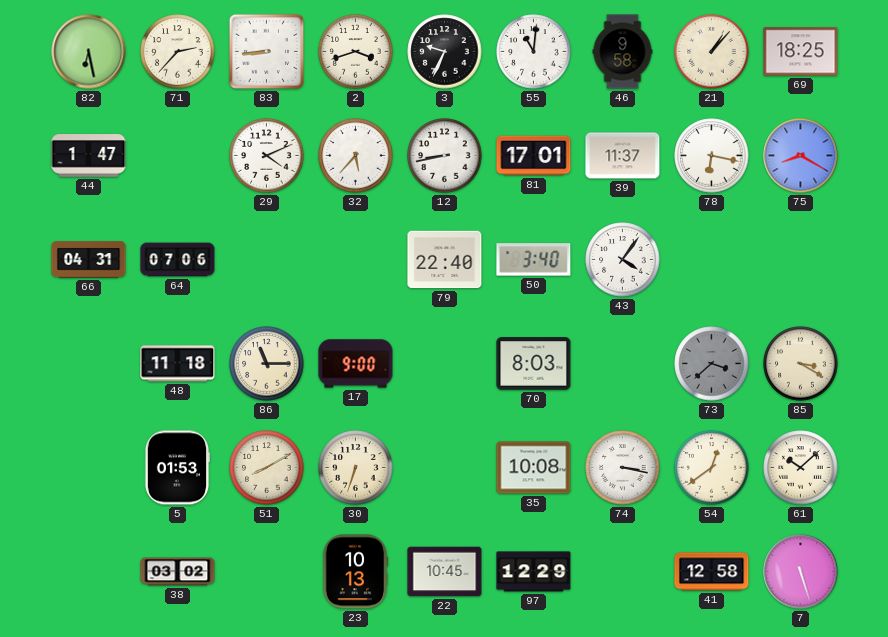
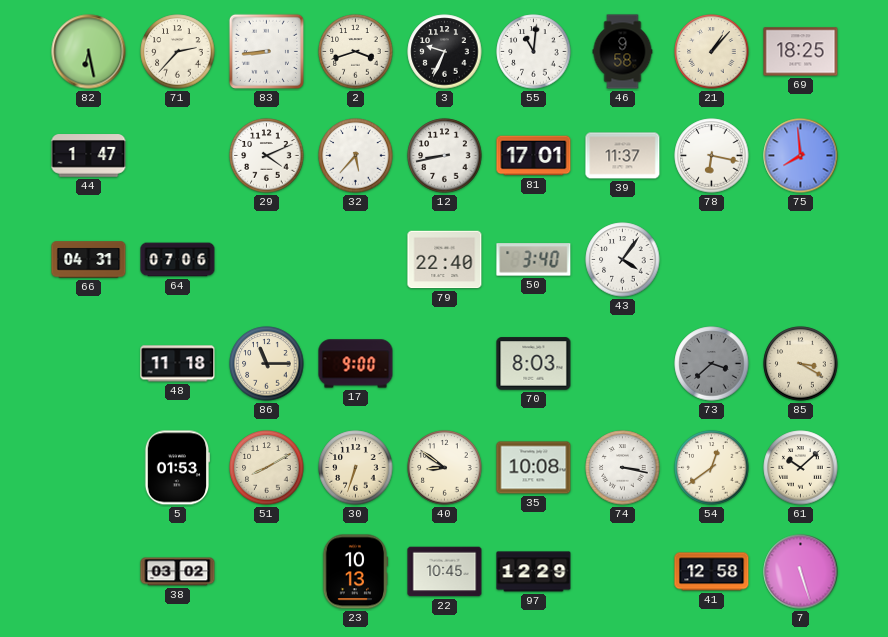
75: 8:20 -> 7:59
40: none -> 8:51
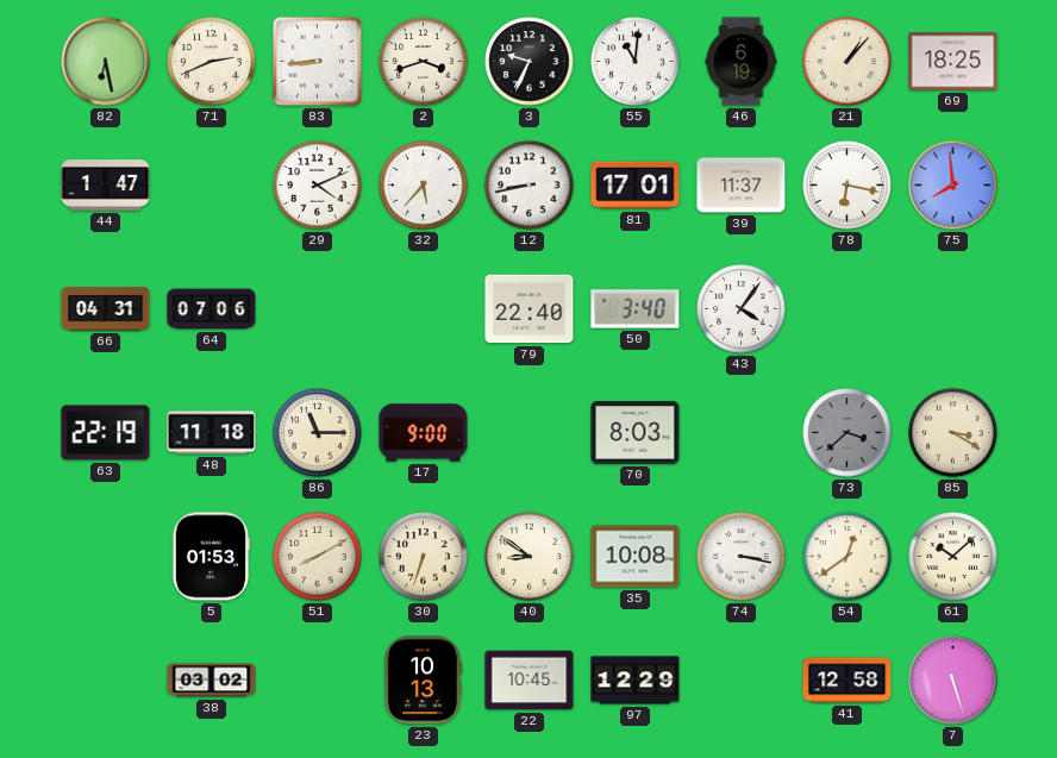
71: 2:37 -> 2:41
46: 9:58 -> 6:19
63: none -> 22:19
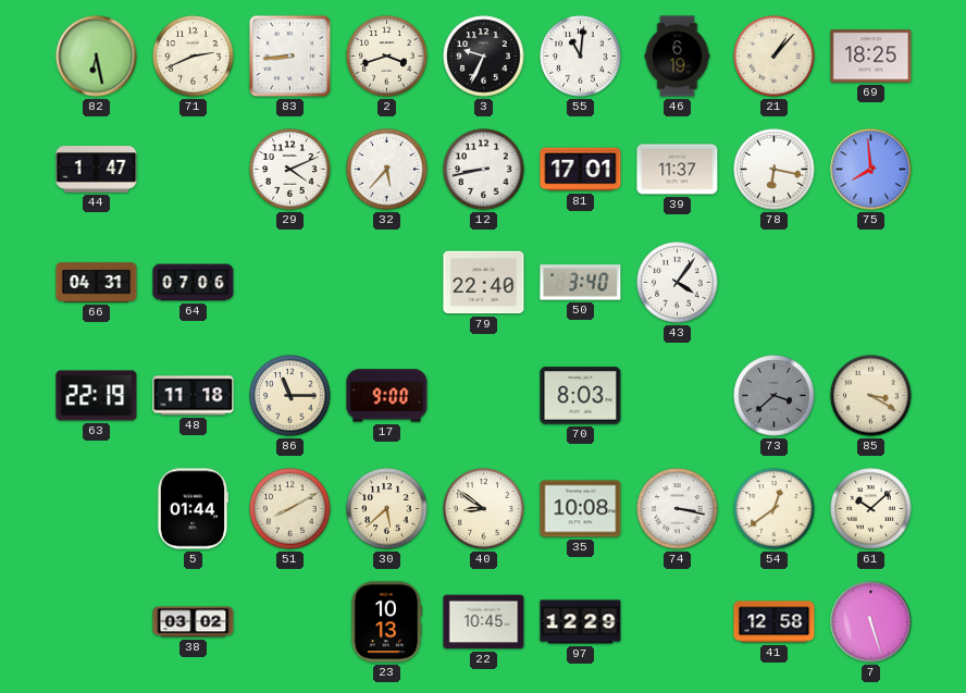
5: 01:53 -> 01:44
30: 6:33 -> 5:38
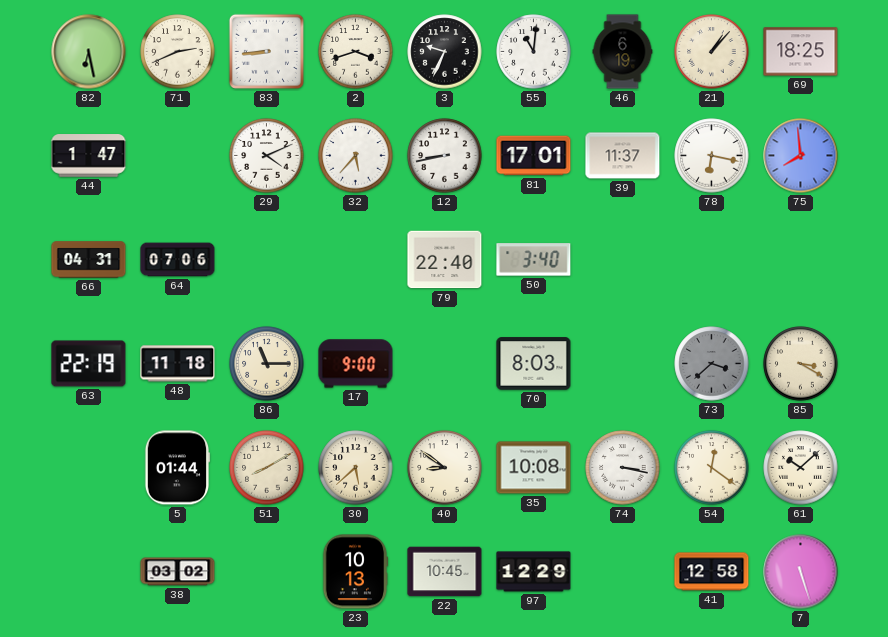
43: 4:06 -> none
54: 12:39 -> 12:21
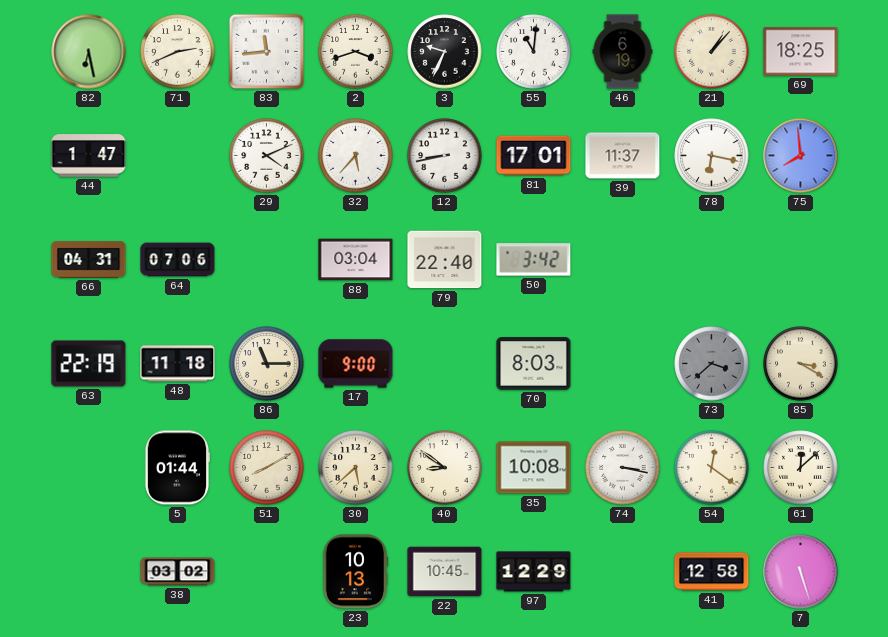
83: 8:44 -> 11:44
88: none -> 03:04
50: 3:40 -> 3:42
61: 10:08 -> 12:08
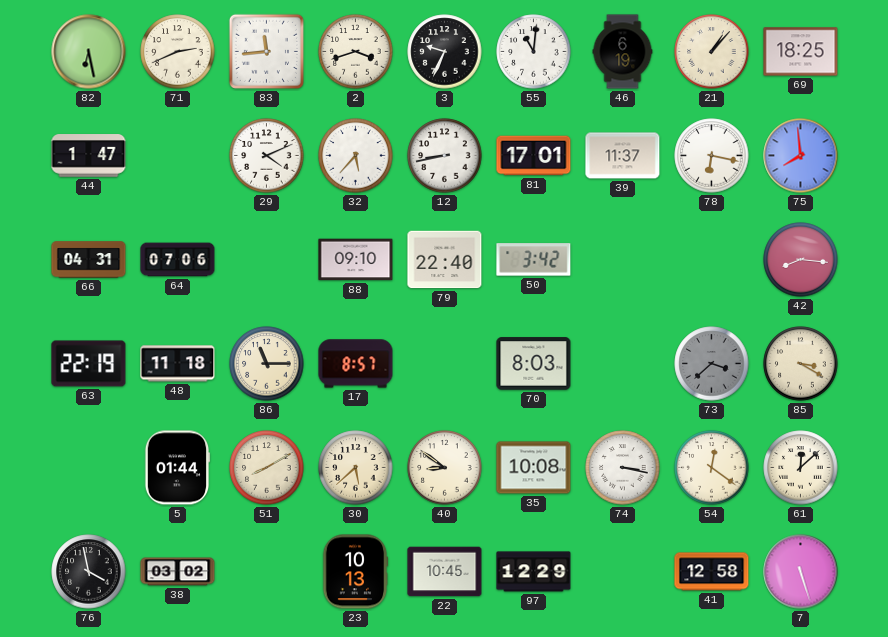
88: 03:04 -> 09:10
42: none -> 8:16
17: 9:00 -> 8:57
76: none -> 3:58
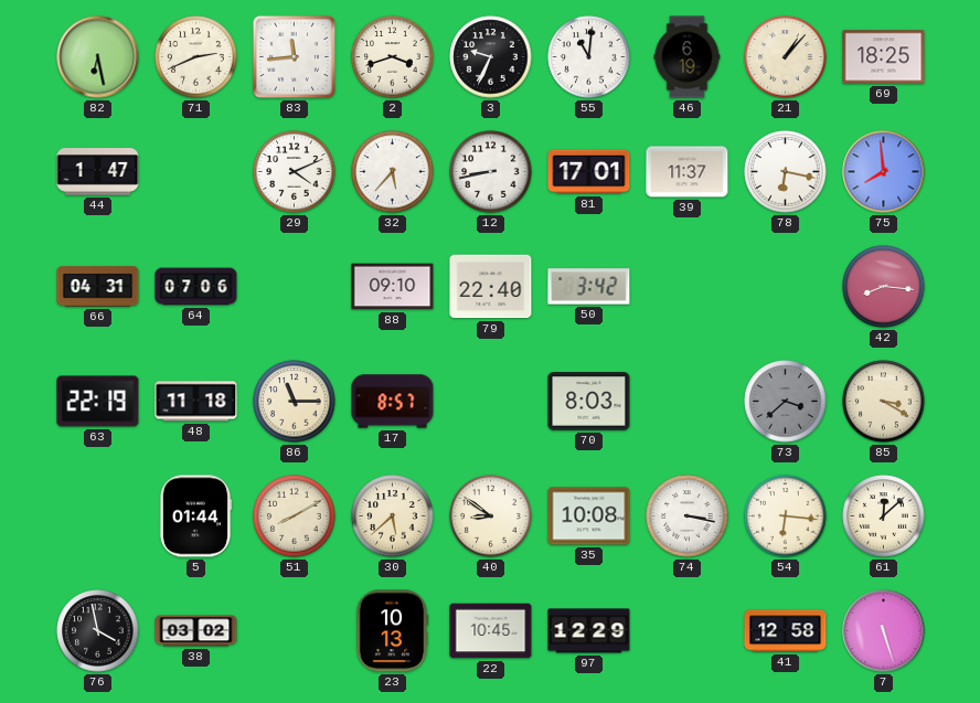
54: 12:21 -> 6:16
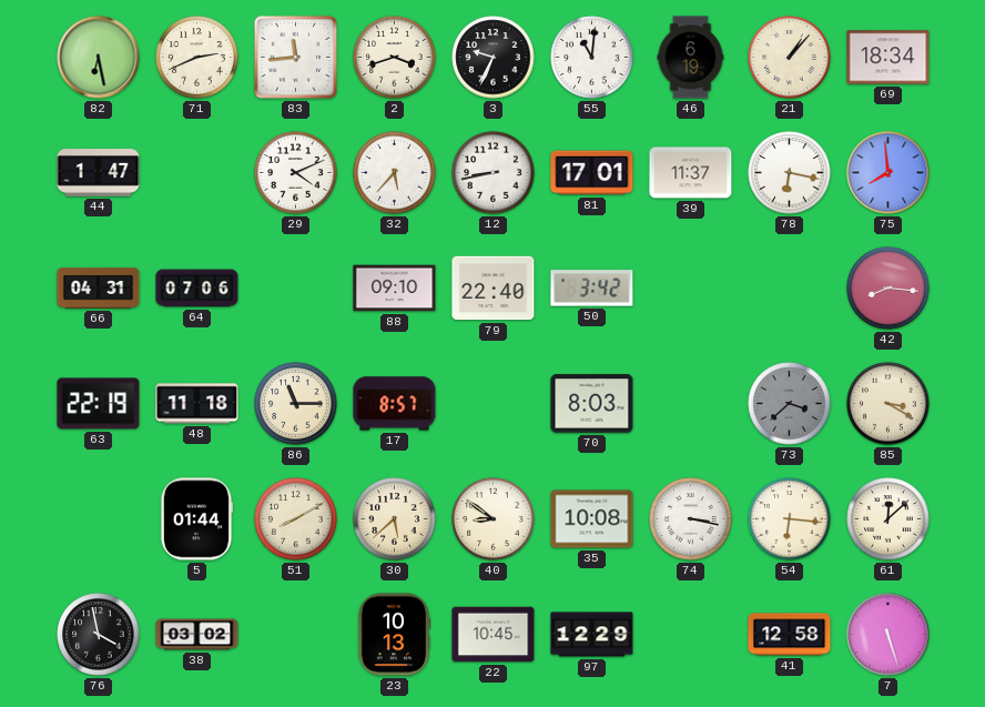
69: 18:25 -> 18:34
